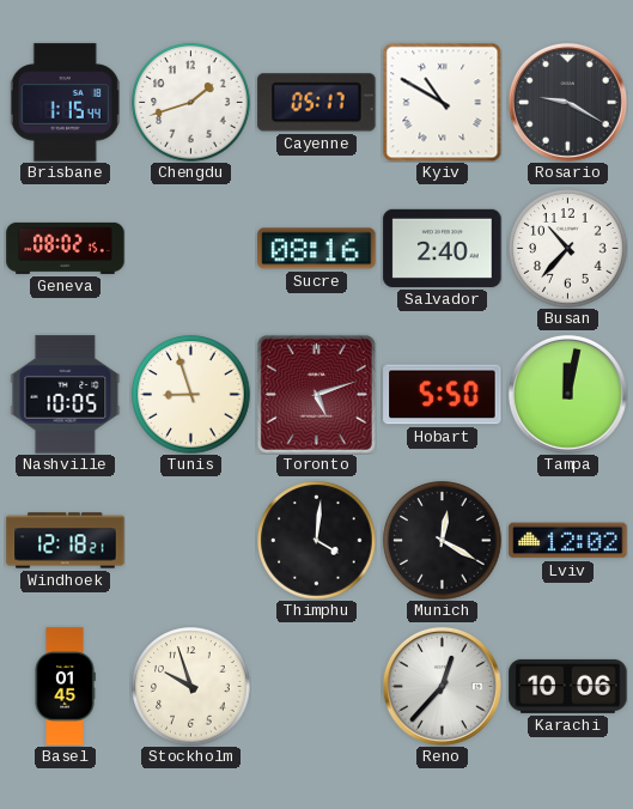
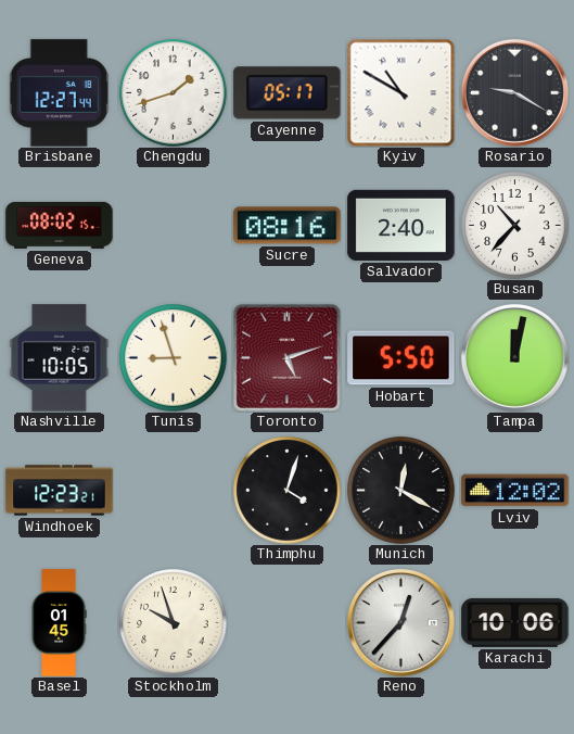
Brisbane: 1:15 -> 12:27
Windhoek: 12:18 -> 12:23
Thimphu: 4:01 -> 4:03
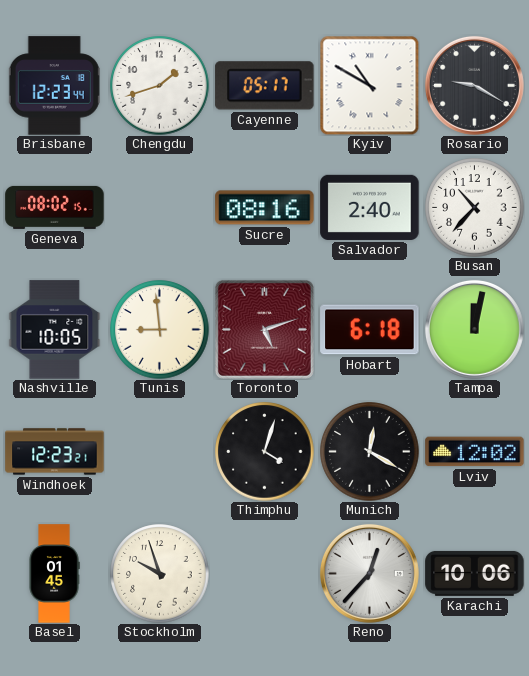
Brisbane: 12:27 -> 12:23
Tunis: 8:57 -> 8:59
Hobart: 5:50 -> 6:18
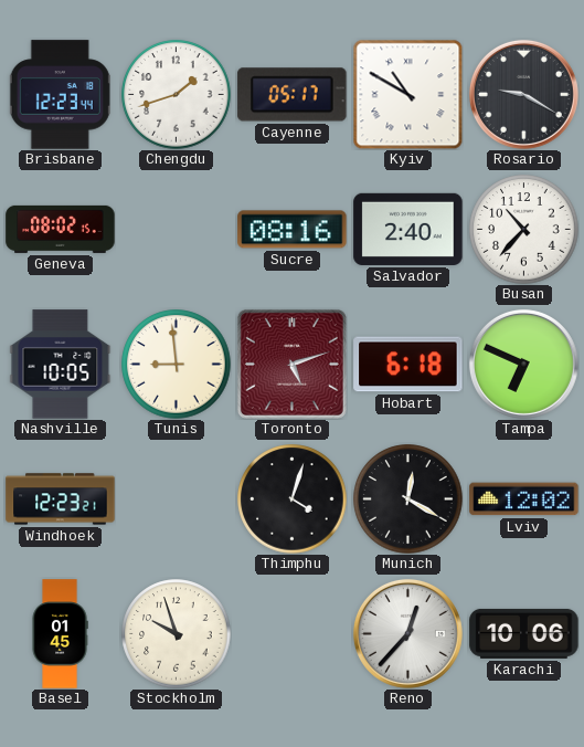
Tampa: 12:02 -> 6:49
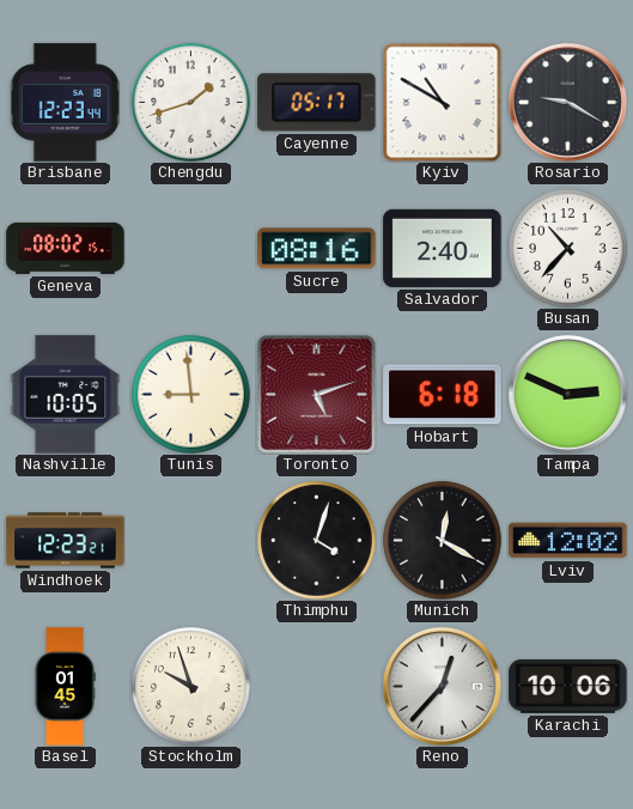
Tampa: 6:49 -> 2:49
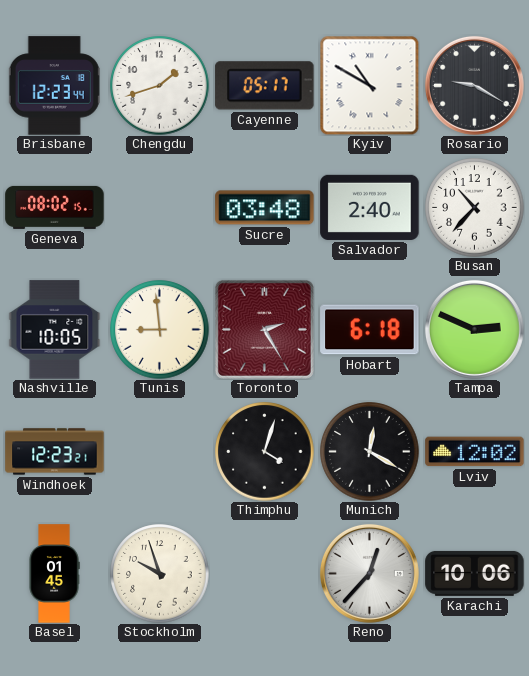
Sucre: 08:16 -> 03:48
Toronto: 5:12 -> 2:25
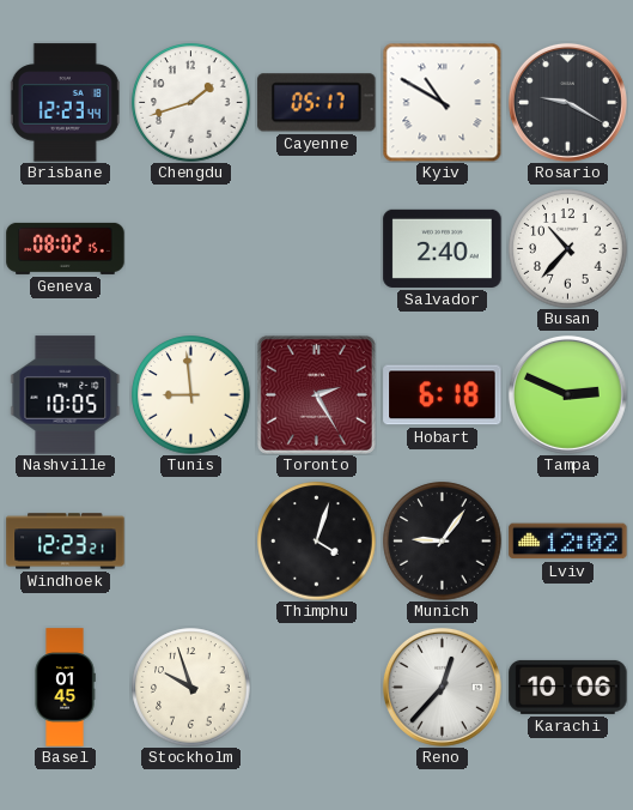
Sucre: 03:48 -> none
Munich: 12:20 -> 9:06
